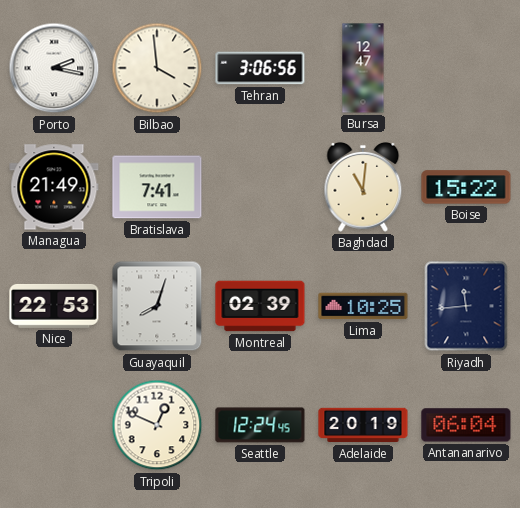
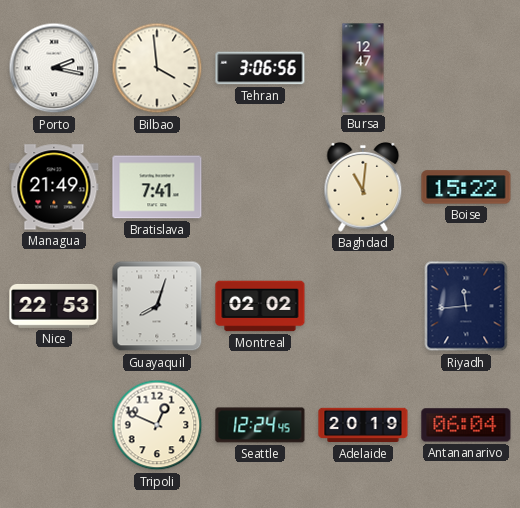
Montreal: 02:39 -> 02:02
Lima: 10:25 -> none
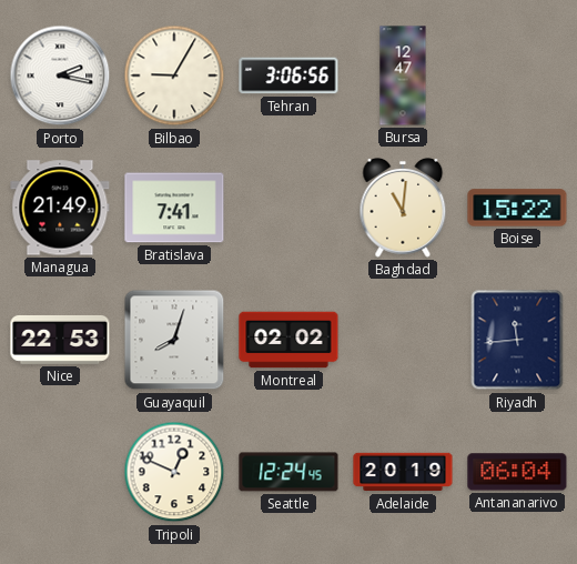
Bilbao: 3:59 -> 9:05
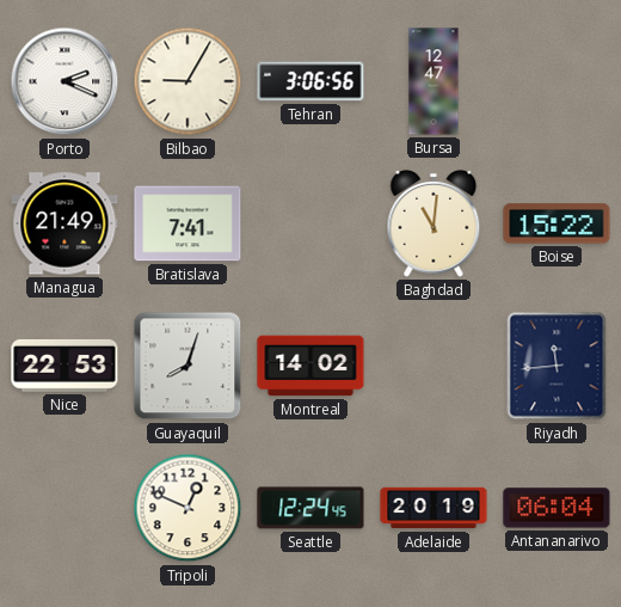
Porto: 2:17 -> 2:19
Montreal: 02:02 -> 14:02
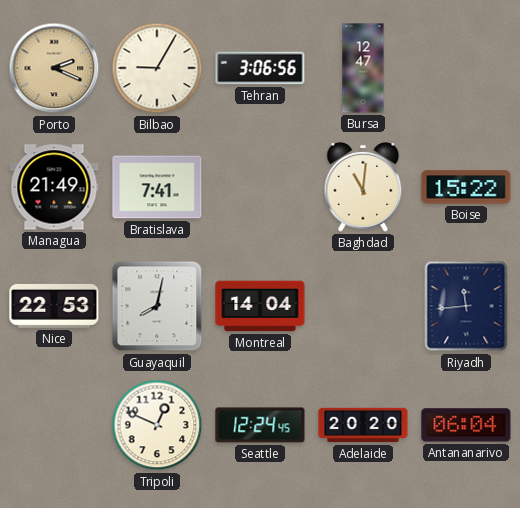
Porto dial: white -> champagne
Guayaquil: 8:03 -> 8:02
Montreal: 14:02 -> 14:04
Adelaide: 20:19 -> 20:20
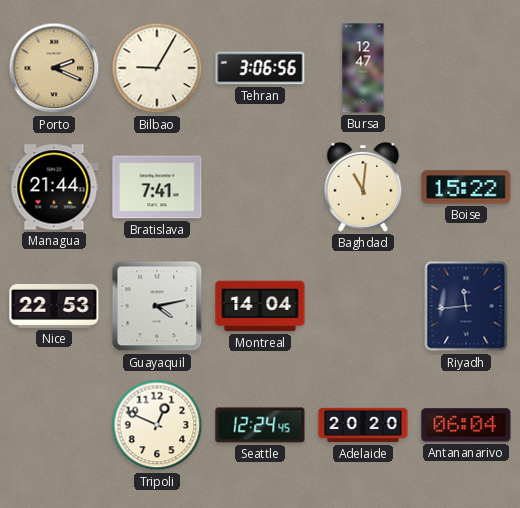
Managua: 21:49 -> 21:44
Guayaquil: 8:02 -> 4:13
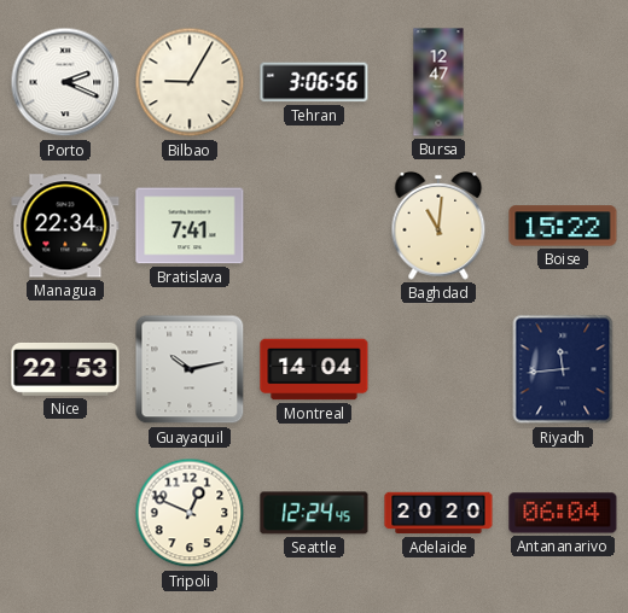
Porto dial: champagne -> white
Managua: 21:44 -> 22:34
Guayaquil: 4:13 -> 10:13
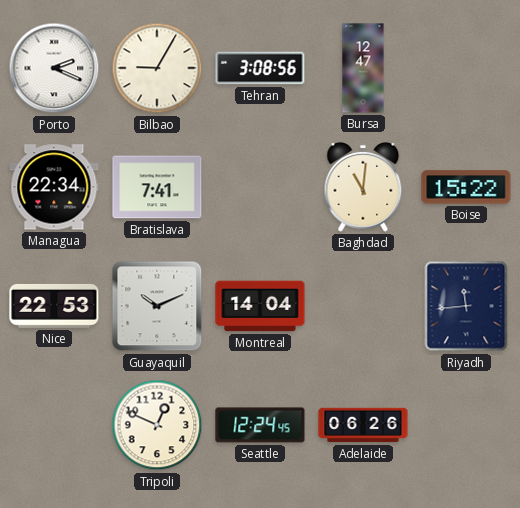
Tehran: 3:06 -> 3:08
Guayaquil: 10:13 -> 10:11
Adelaide: 20:20 -> 06:26
Antananarivo: 06:04 -> none
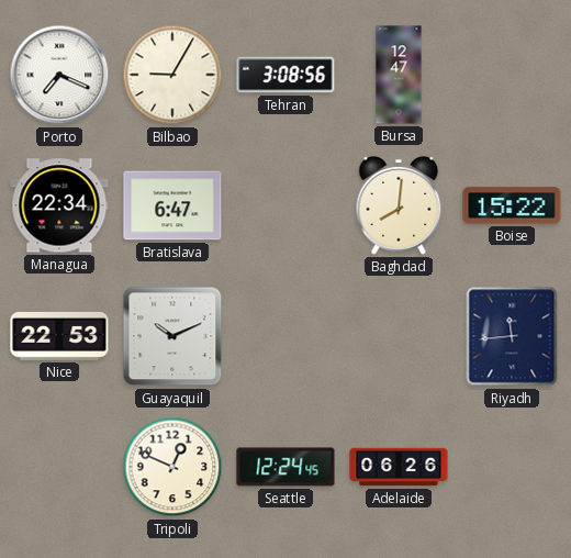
Porto: 2:19 -> 7:19
Bratislava: 7:41 -> 6:47
Baghdad: 11:01 -> 8:01
Montreal: 14:04 -> none
